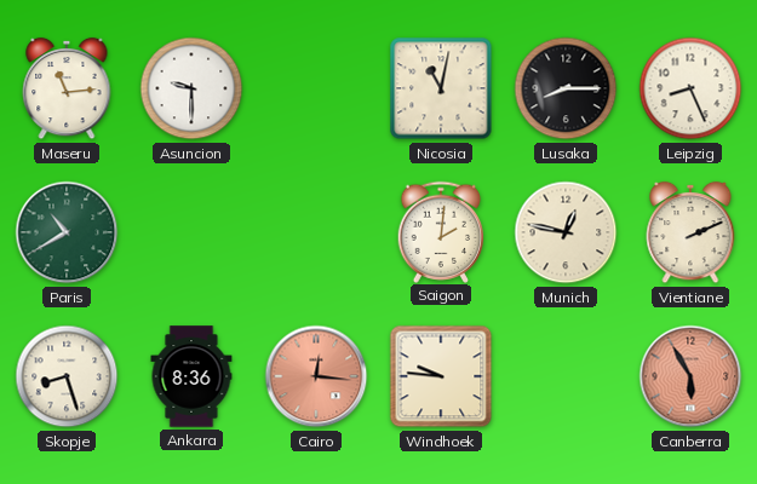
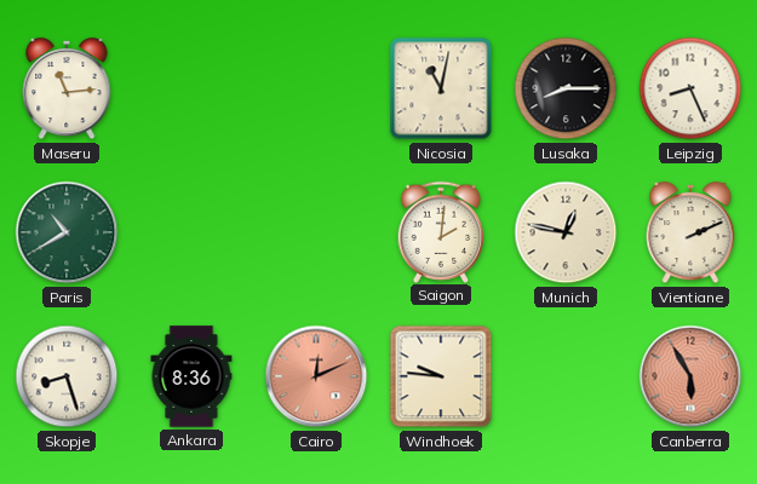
Asuncion: 9:30 -> none
Cairo: 12:16 -> 12:11
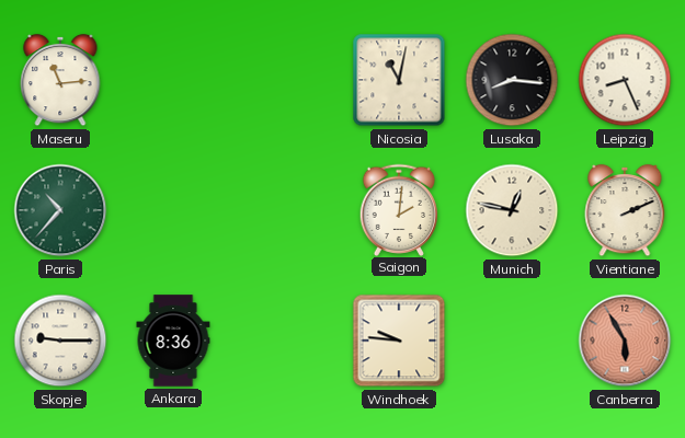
Lusaka: 8:15 -> 8:16
Paris: 10:40 -> 10:37
Skopje: 8:27 -> 9:15
Cairo: 12:11 -> none
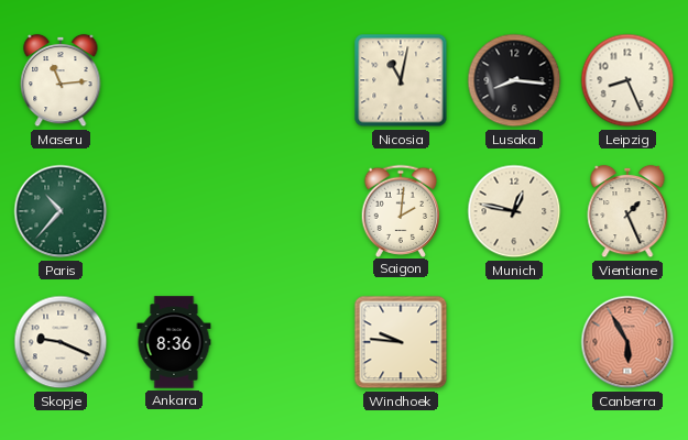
Vientiane: 2:11 -> 1:26
Skopje: 9:15 -> 9:19
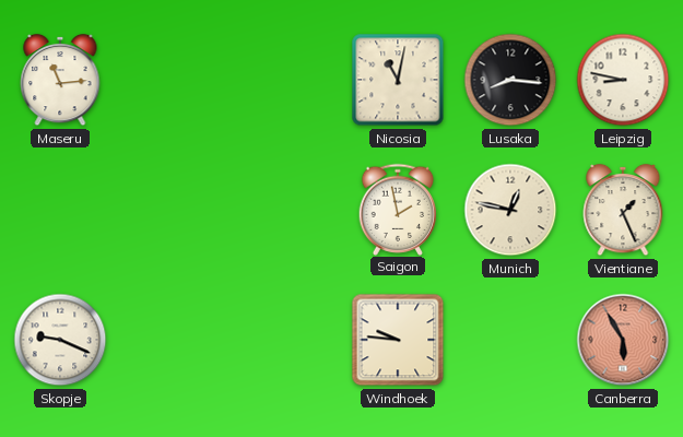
Leipzig: 8:26 -> 8:47
Paris: 10:37 -> none
Saigon: 2:01 -> 1:58
Ankara: 8:36 -> none
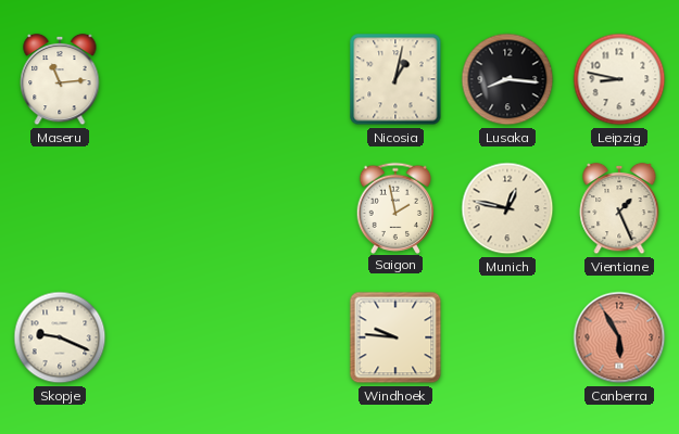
Nicosia: 11:02 -> 1:02
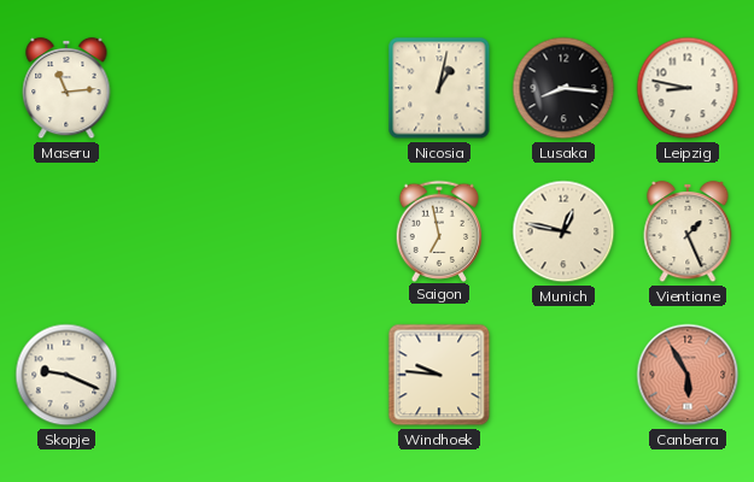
Saigon: 1:58 -> 6:58
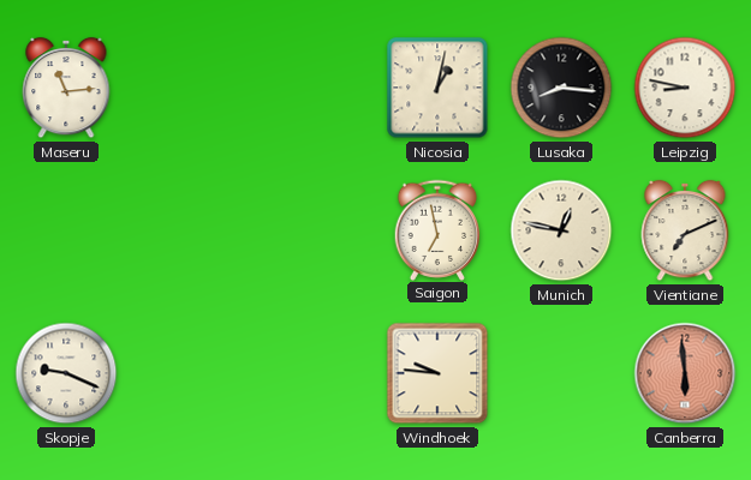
Vientiane: 1:26 -> 7:11
Canberra: 5:55 -> 5:59
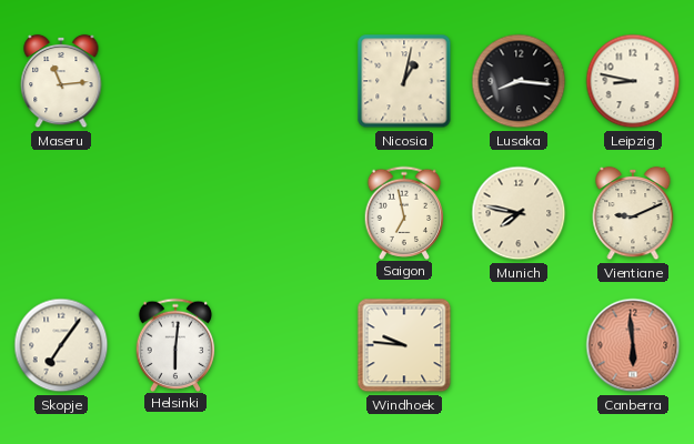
Munich: 12:47 -> 7:47
Vientiane: 7:11 -> 9:11
Skopje: 9:19 -> 7:06
Helsinki: none -> 6:01
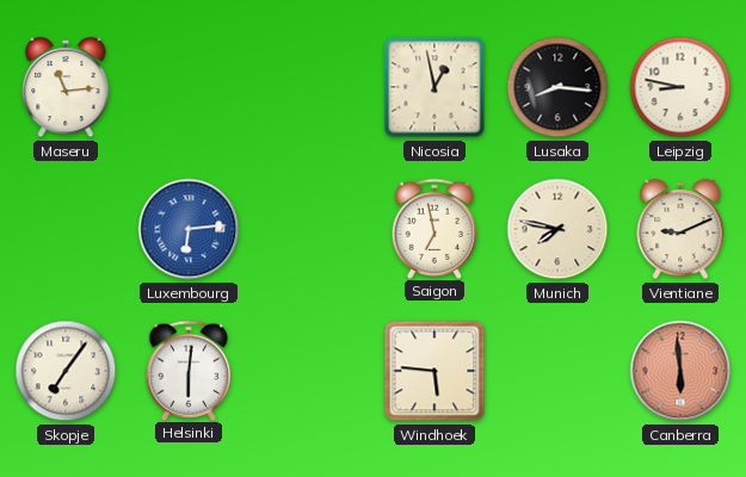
Nicosia: 1:02 -> 12:58
Luxembourg: none -> 6:14
Windhoek: 9:46 -> 5:46
